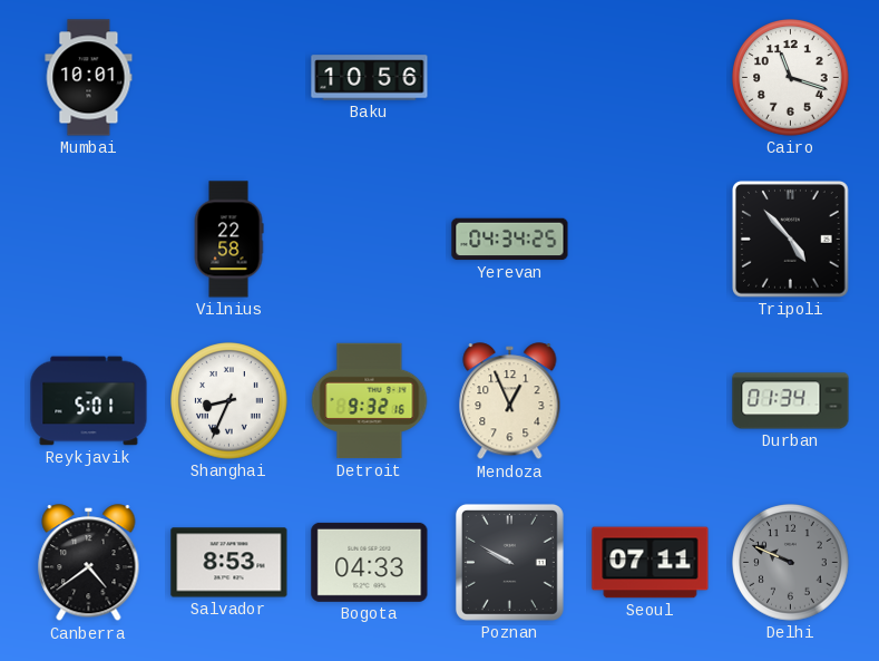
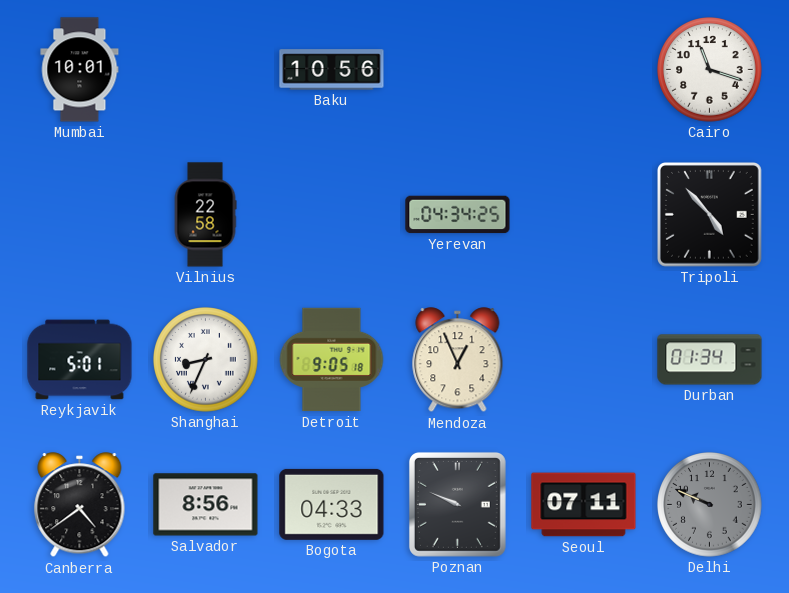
Detroit: 9:32 -> 9:05
Salvador: 8:53 -> 8:56
Poznan: 9:50 -> 9:49
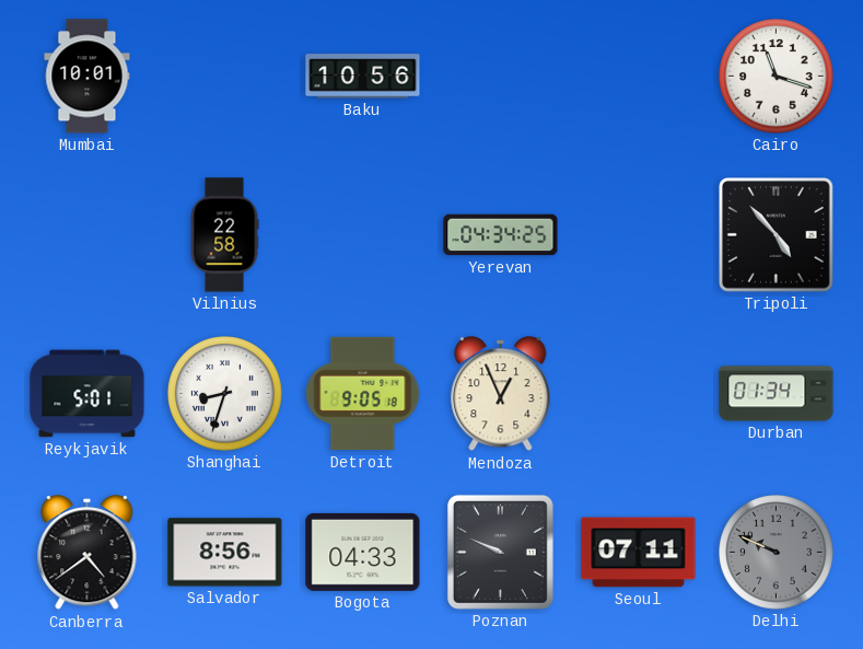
Shanghai: 8:34 -> 8:33
